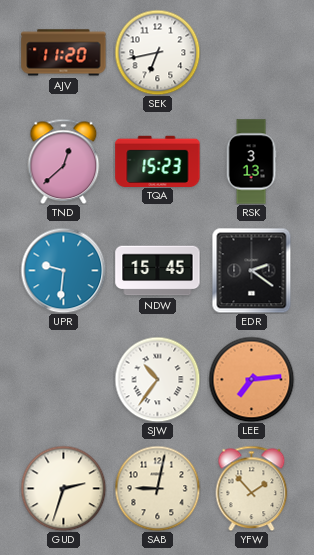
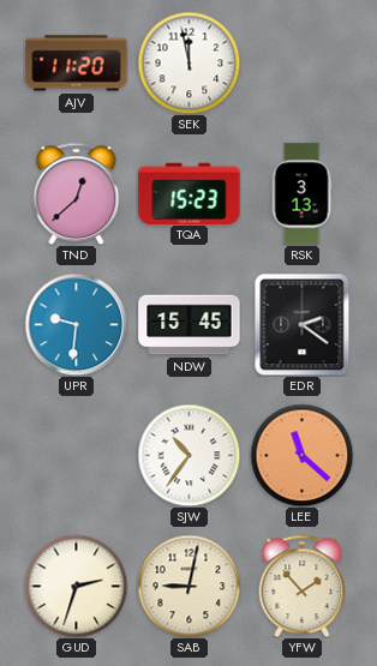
SEK: 6:43 -> 11:58
LEE: 7:14 -> 11:22
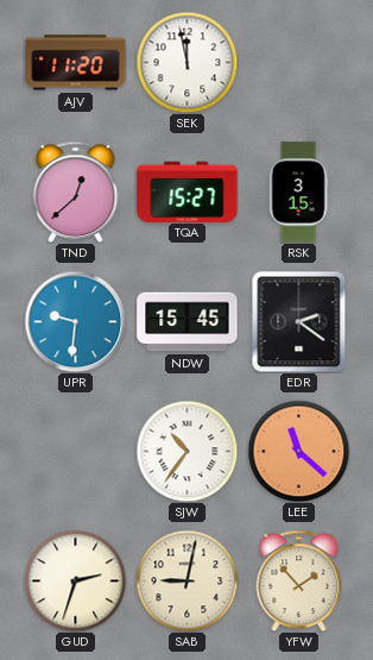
TQA: 15:23 -> 15:27
RSK: 3:13 -> 3:15
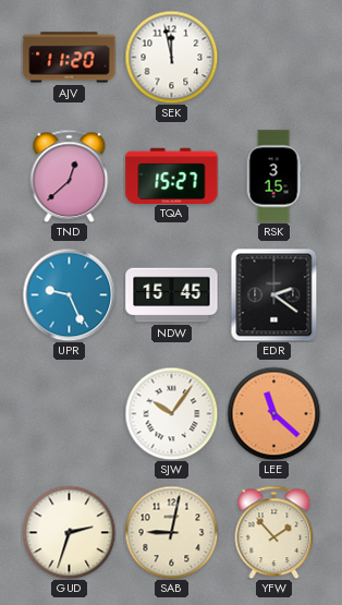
UPR: 9:31 -> 9:26
SJW: 10:36 -> 10:06
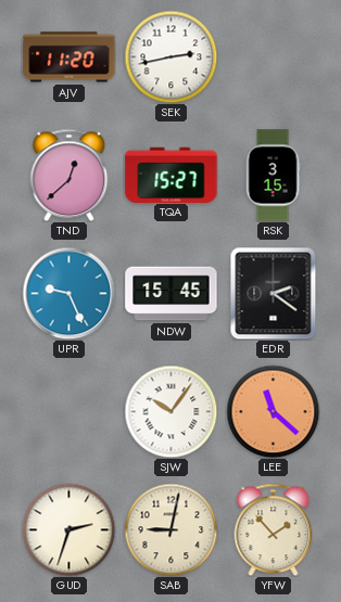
SEK: 11:58 -> 2:43
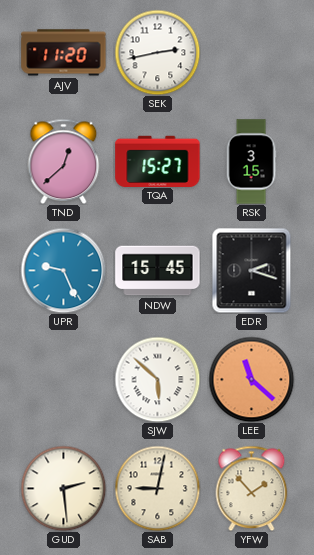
EDR: 2:21 -> 2:18
SJW: 10:06 -> 5:52
GUD: 2:33 -> 2:29
